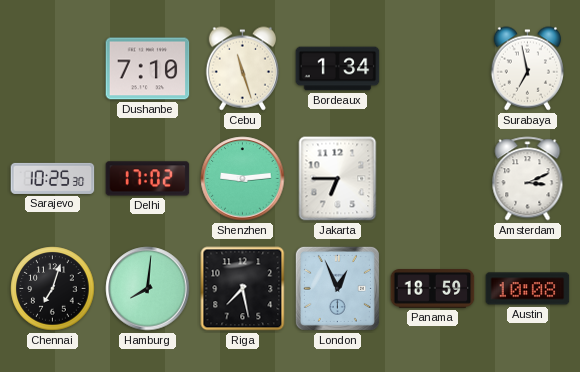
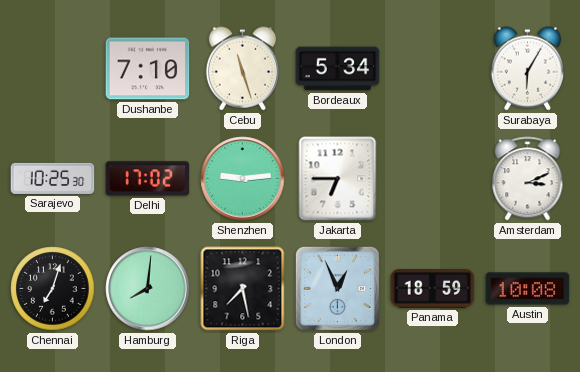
Bordeaux: 1:34 -> 5:34
Surabaya: 6:58 -> 6:05
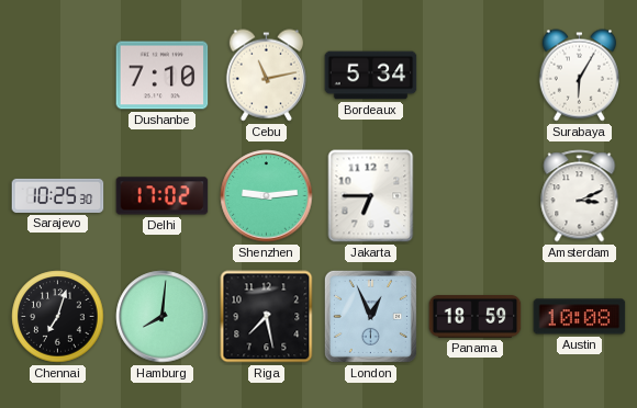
Cebu: 11:27 -> 11:13
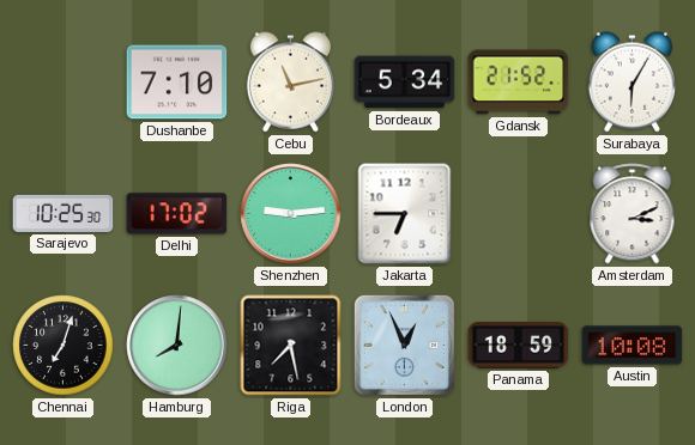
Gdansk: none -> 21:52
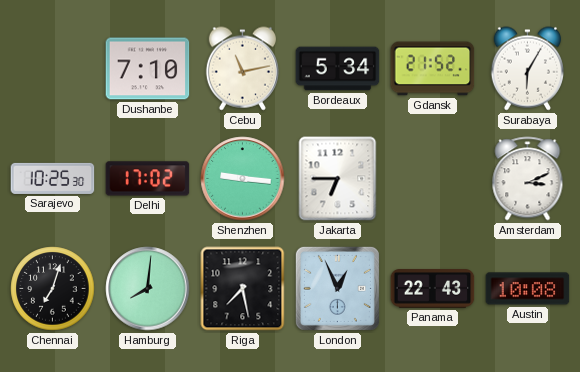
Shenzhen: 9:14 -> 9:16
Panama: 18:59 -> 22:43
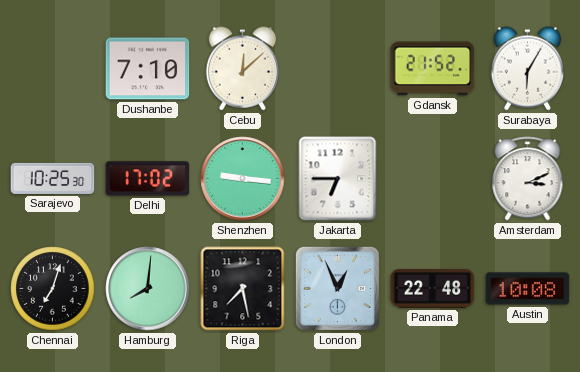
Cebu: 11:13 -> 12:08
Bordeaux: 5:34 -> none
Panama: 22:43 -> 22:48
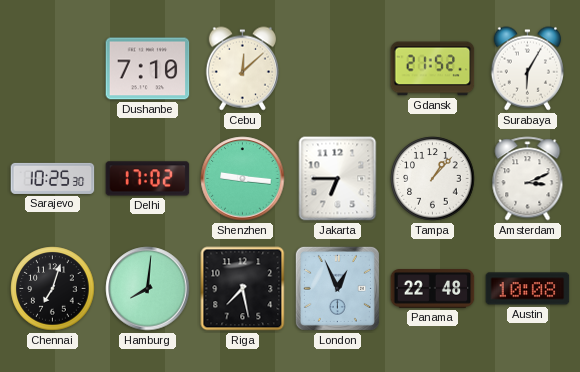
Tampa: none -> 1:07
